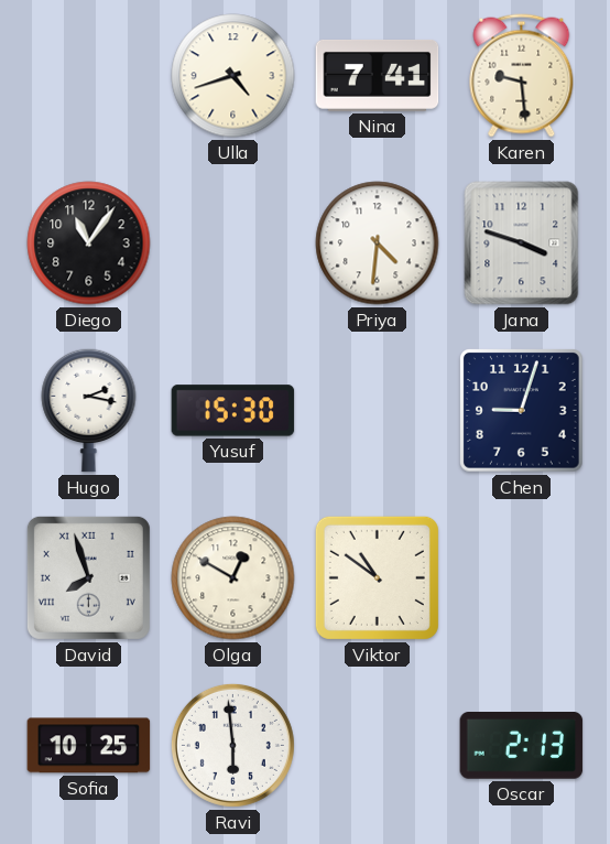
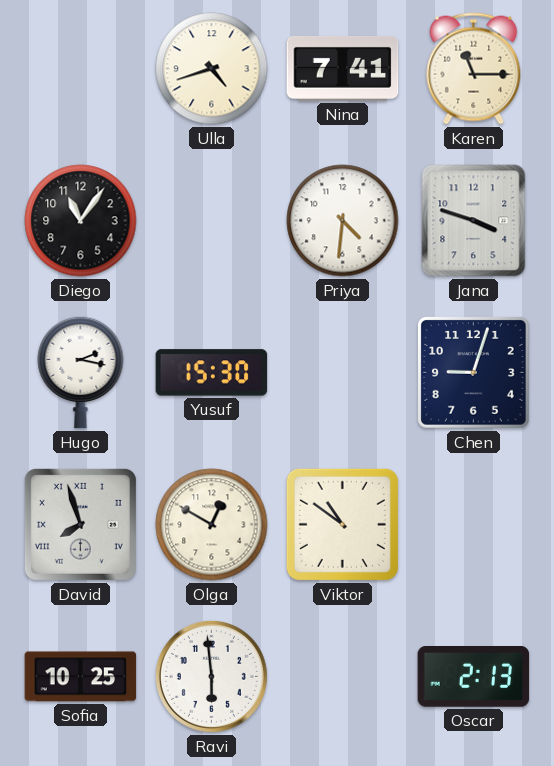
Karen: 9:29 -> 11:15
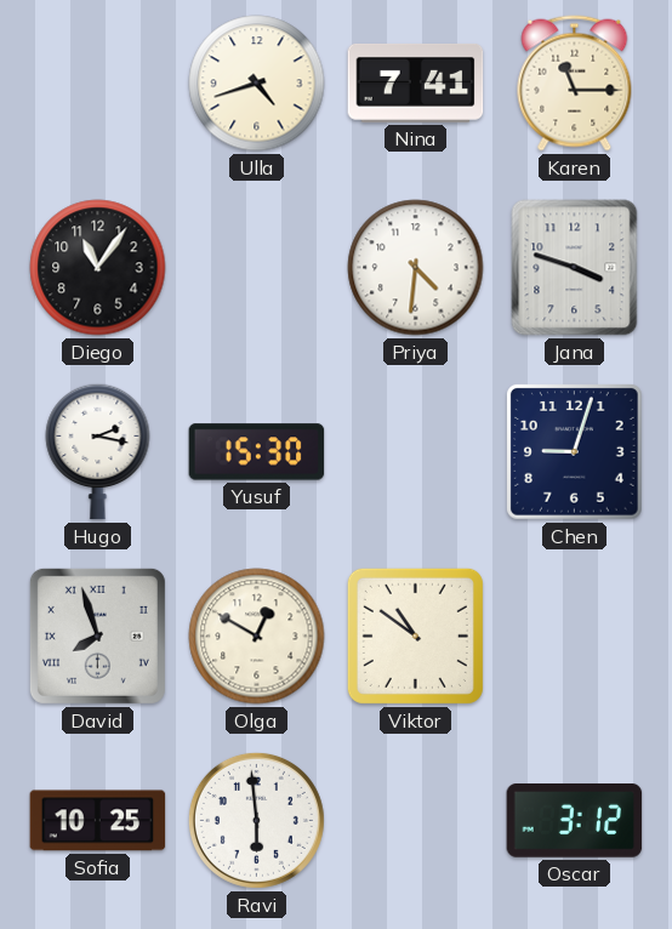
Oscar: 2:13 -> 3:12
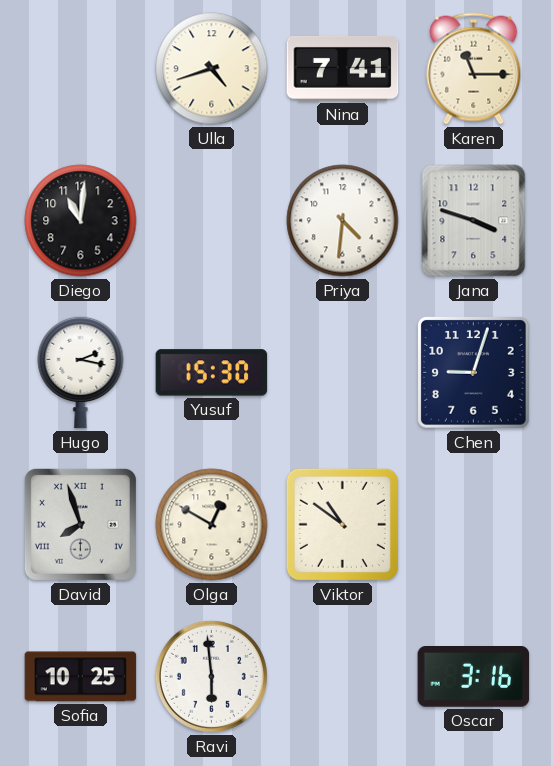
Diego: 11:06 -> 11:01
Oscar: 3:12 -> 3:16
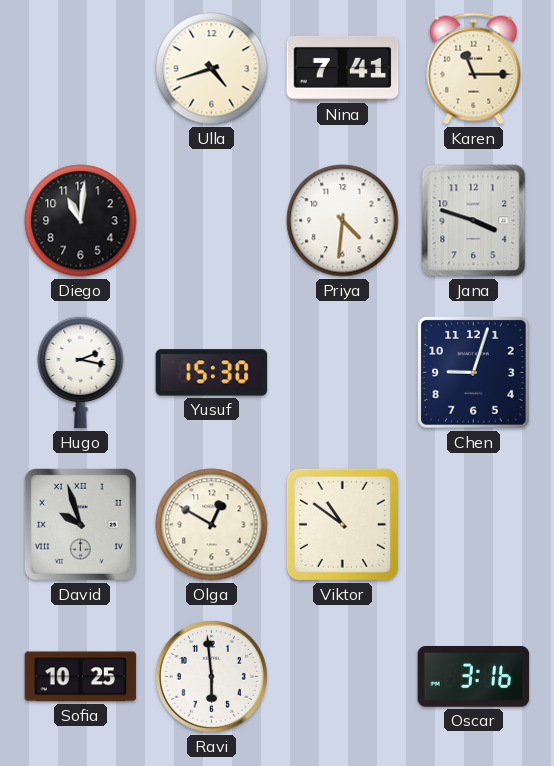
David: 7:57 -> 9:57
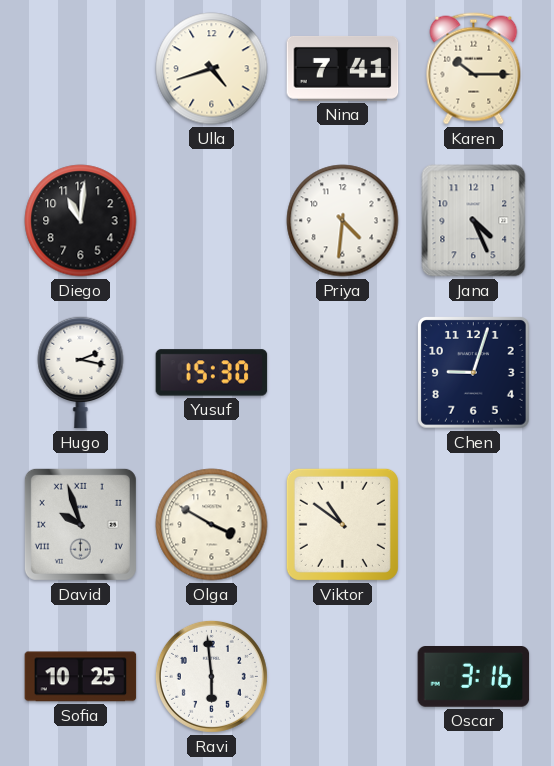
Karen: 11:15 -> 10:15
Jana: 3:48 -> 4:26
Olga: 12:50 -> 3:50
